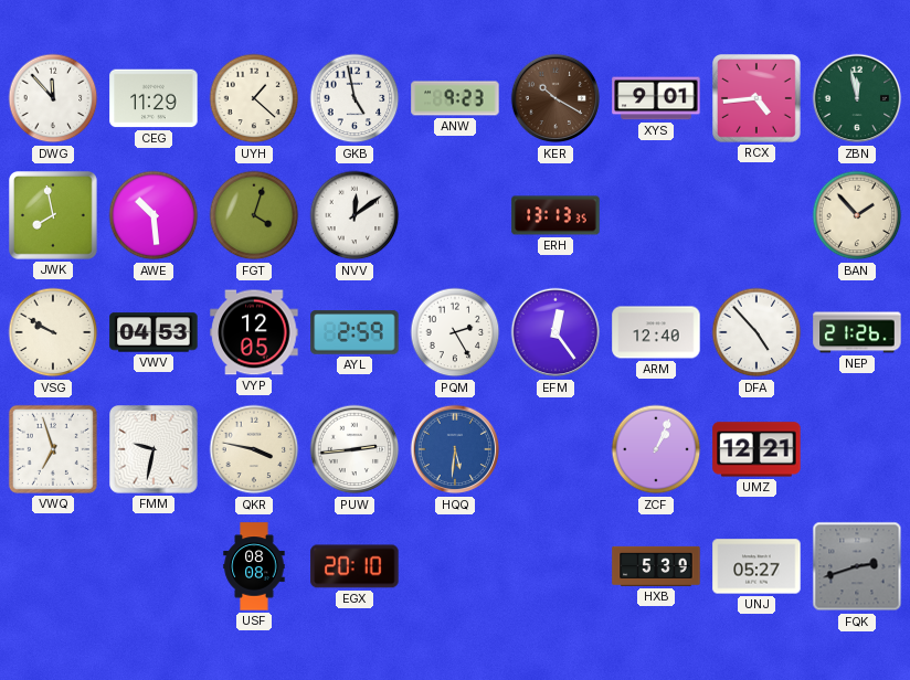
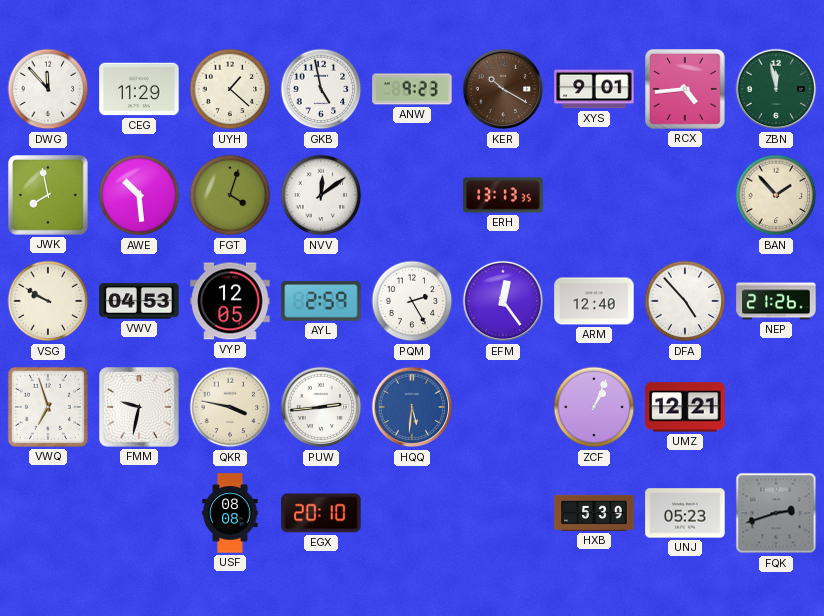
UNJ: 05:27 -> 05:23
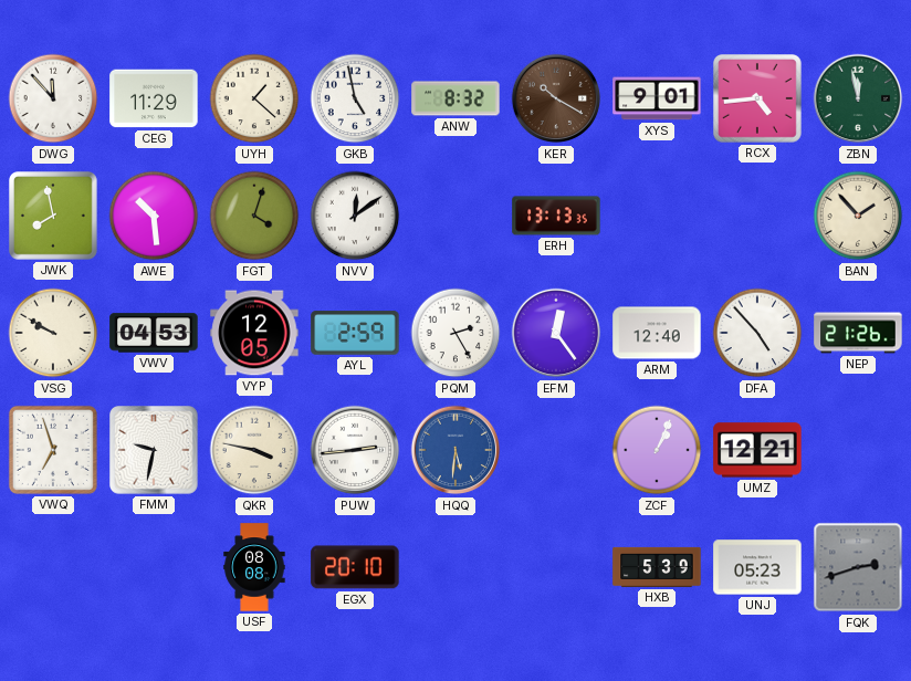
ANW: 9:23 -> 8:32
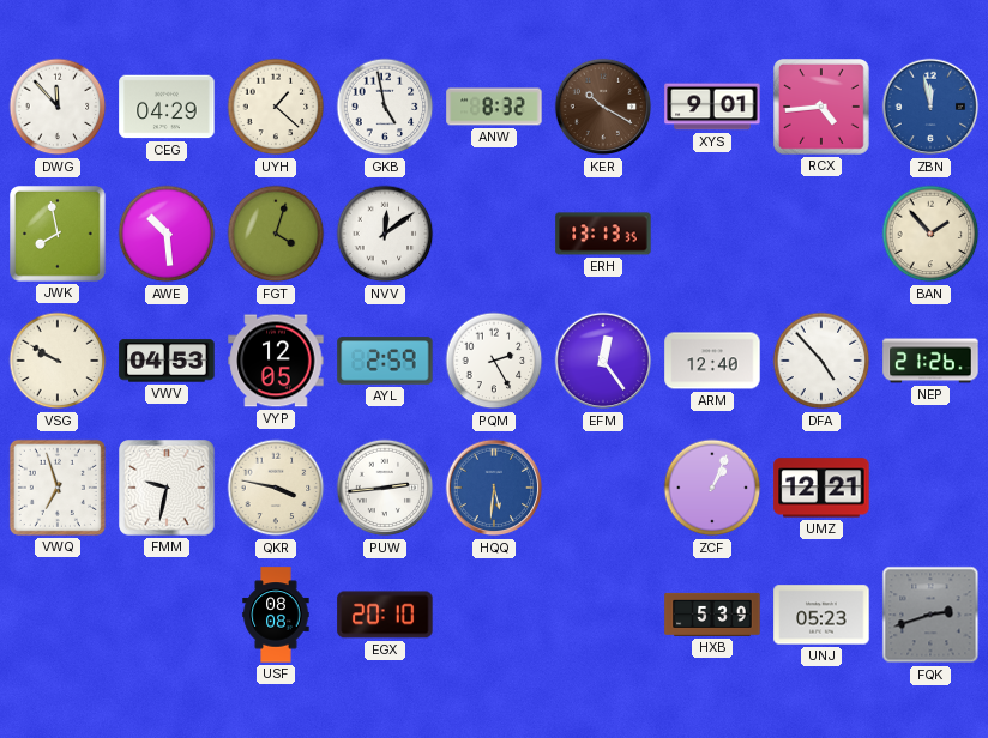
CEG: 11:29 -> 04:29
ZBN dial: green -> blue
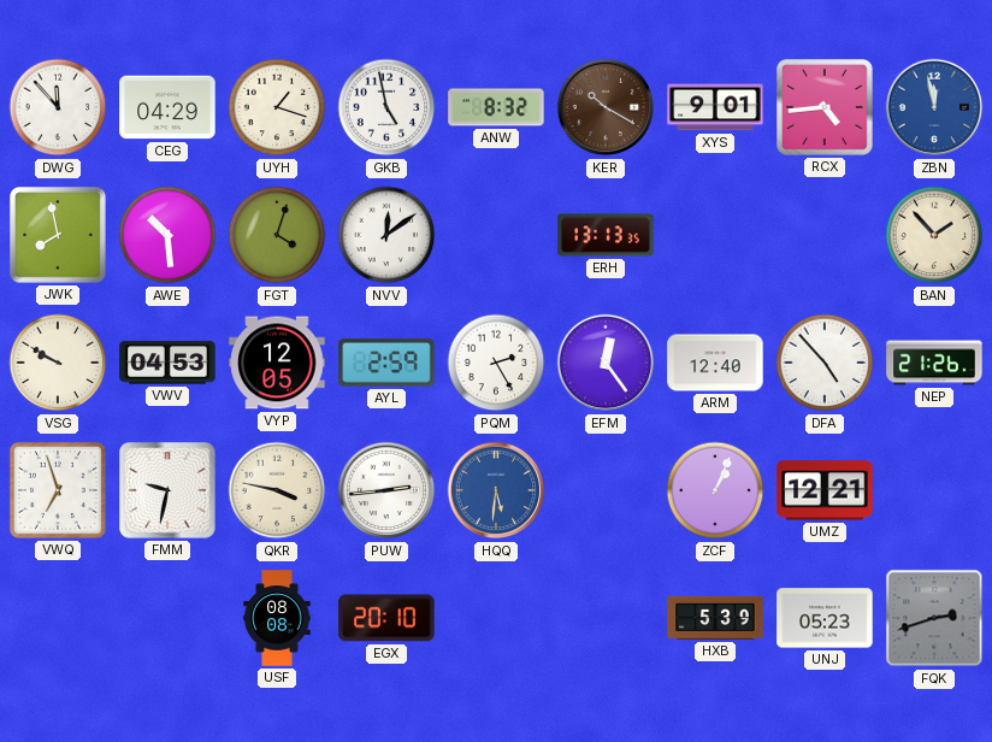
UYH: 1:22 -> 1:18
